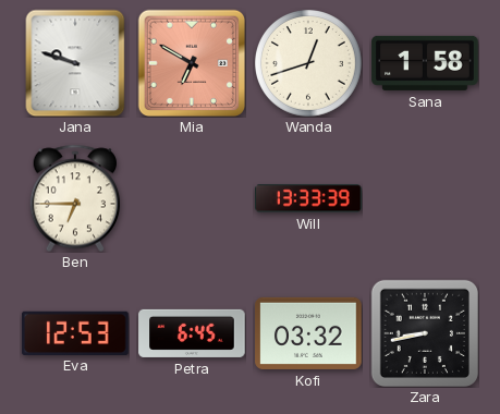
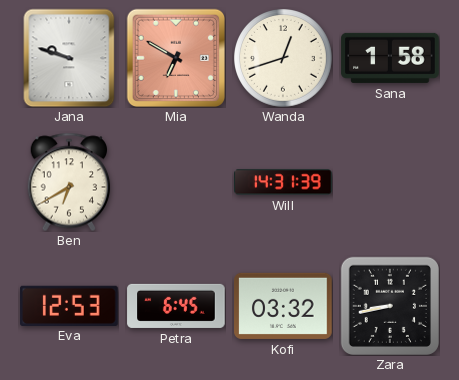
Ben: 6:45 -> 6:40
Will: 13:33 -> 14:31
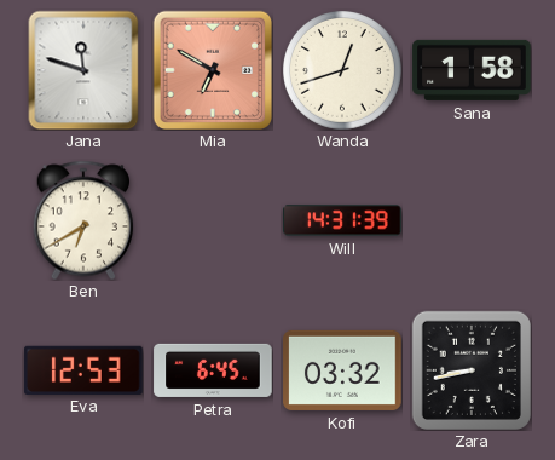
Jana: 9:48 -> 11:48
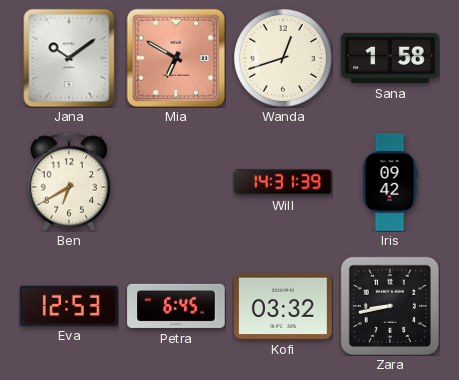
Jana: 11:48 -> 10:09
Iris: none -> 09:42
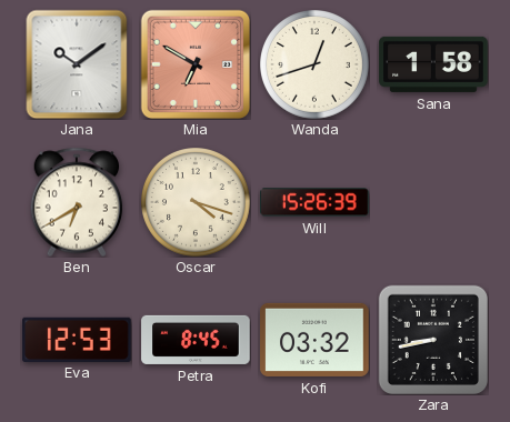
Oscar: none -> 4:18
Will: 14:31 -> 15:26
Iris: 09:42 -> none
Petra: 6:45 -> 8:45
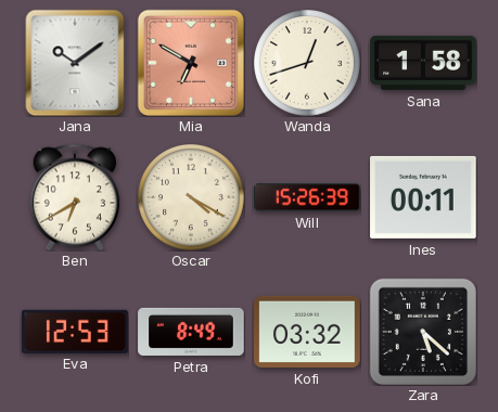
Oscar: 4:18 -> 4:20
Ines: none -> 00:11
Petra: 8:45 -> 8:49
Zara: 8:43 -> 5:22
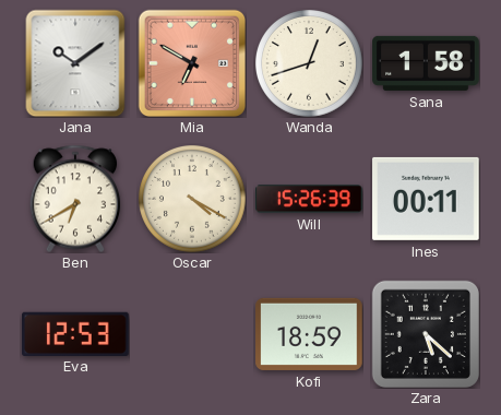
Petra: 8:49 -> none
Kofi: 03:32 -> 18:59
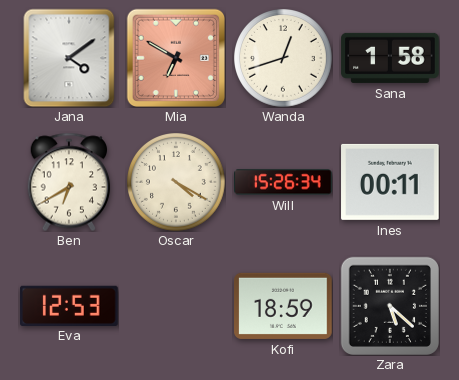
Jana: 10:09 -> 4:09
Will: 15:26:39 -> 15:26:34
